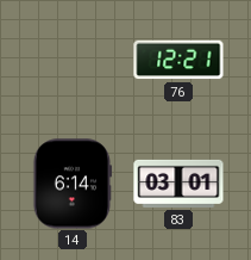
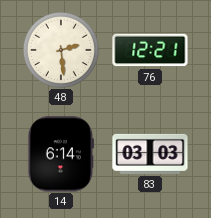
48: none -> 2:29
83: 03:01 -> 03:03
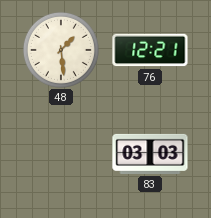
48: 2:29 -> 1:29
14: 6:14 -> none
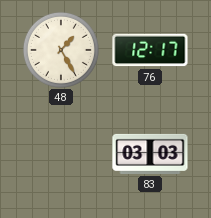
48: 1:29 -> 1:25
76: 12:21 -> 12:17
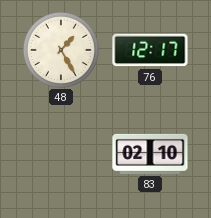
83: 03:03 -> 02:10
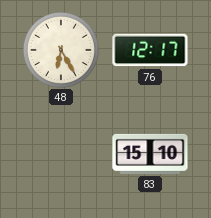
48: 1:25 -> 6:25
83: 02:10 -> 15:10
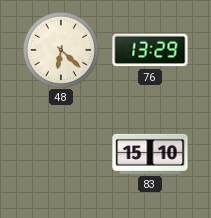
48: 6:25 -> 6:22
76: 12:17 -> 13:29
